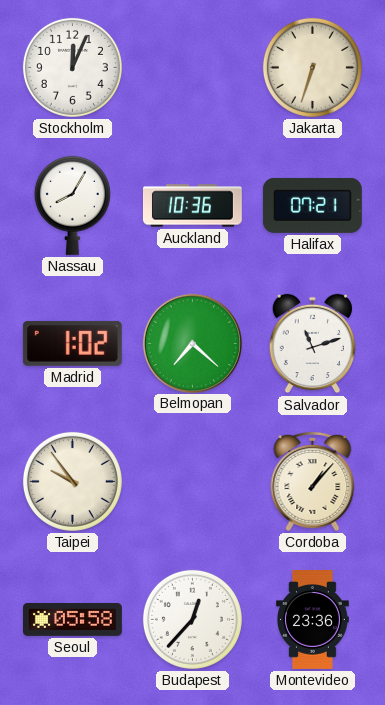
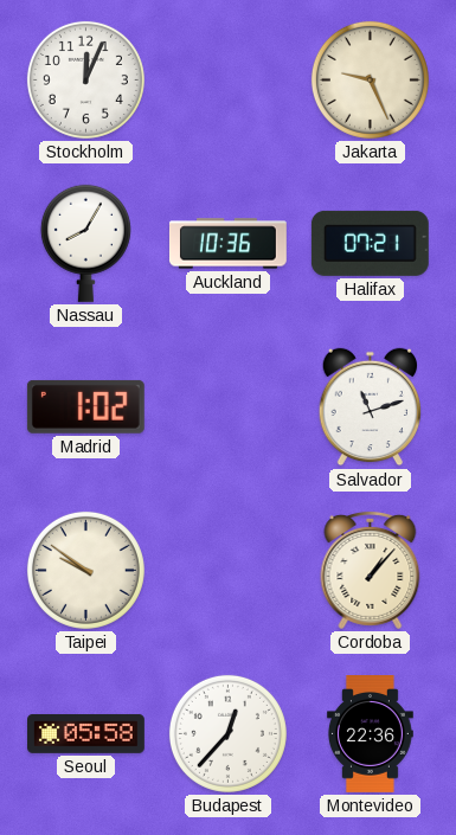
Jakarta: 6:33 -> 9:26
Belmopan: 7:22 -> none
Taipei: 9:54 -> 9:51
Montevideo: 23:36 -> 22:36
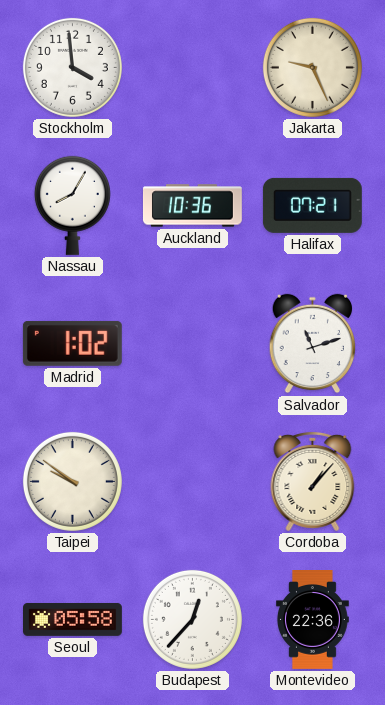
Stockholm: 12:04 -> 3:59
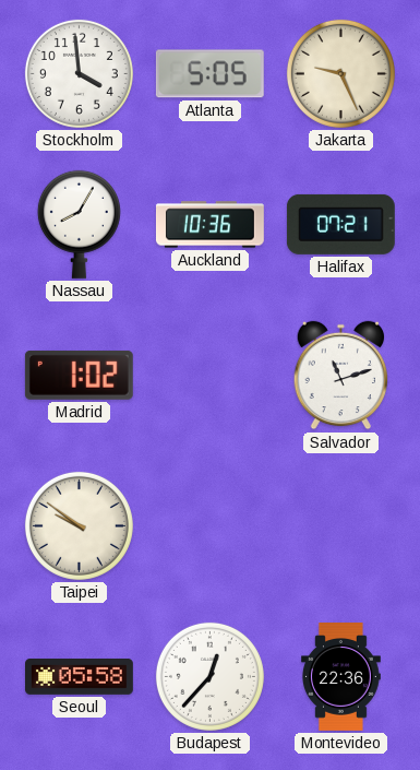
Atlanta: none -> 5:05
Cordoba: 1:07 -> none
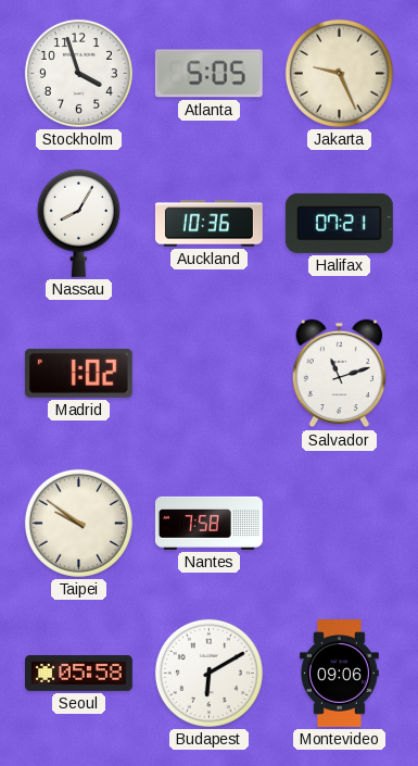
Stockholm: 3:59 -> 3:57
Nantes: none -> 7:58
Budapest: 12:37 -> 6:10
Montevideo: 22:36 -> 09:06
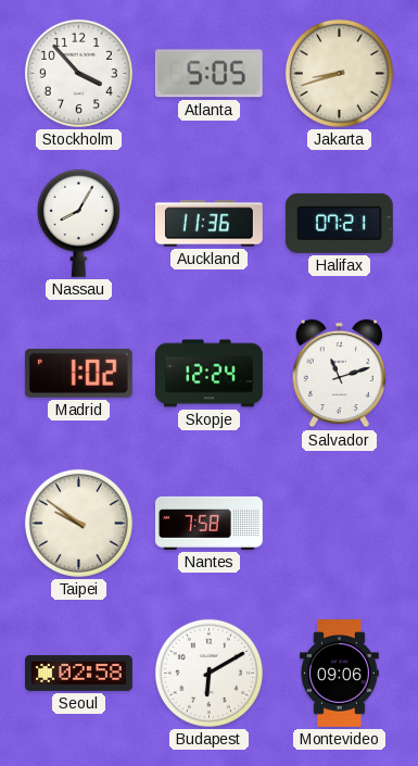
Stockholm: 3:57 -> 3:53
Jakarta: 9:26 -> 8:42
Auckland: 10:36 -> 11:36
Skopje: none -> 12:24
Seoul: 05:58 -> 02:58
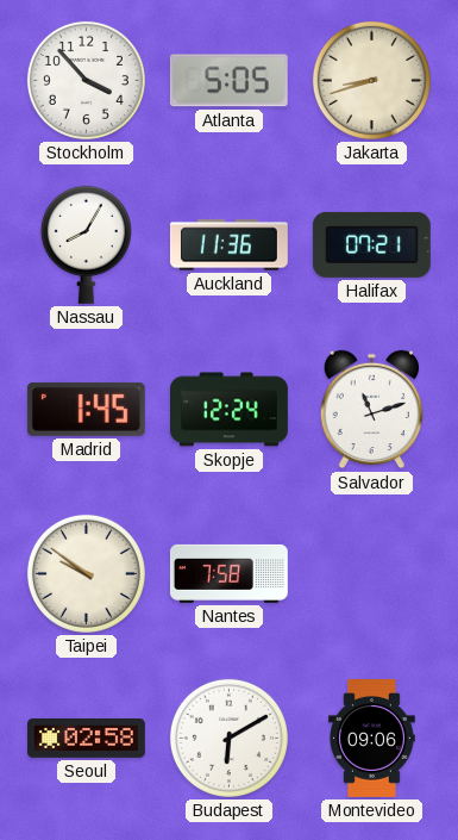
Madrid: 1:02 -> 1:45
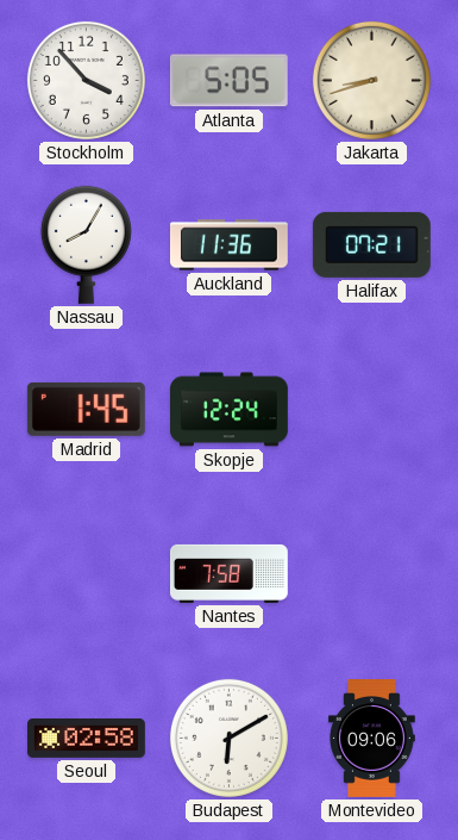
Salvador: 11:12 -> none
Taipei: 9:51 -> none
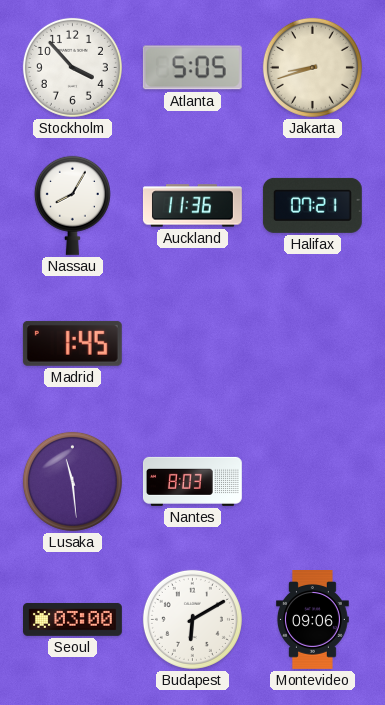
Skopje: 12:24 -> none
Lusaka: none -> 11:29
Nantes: 7:58 -> 8:03
Seoul: 02:58 -> 03:00
